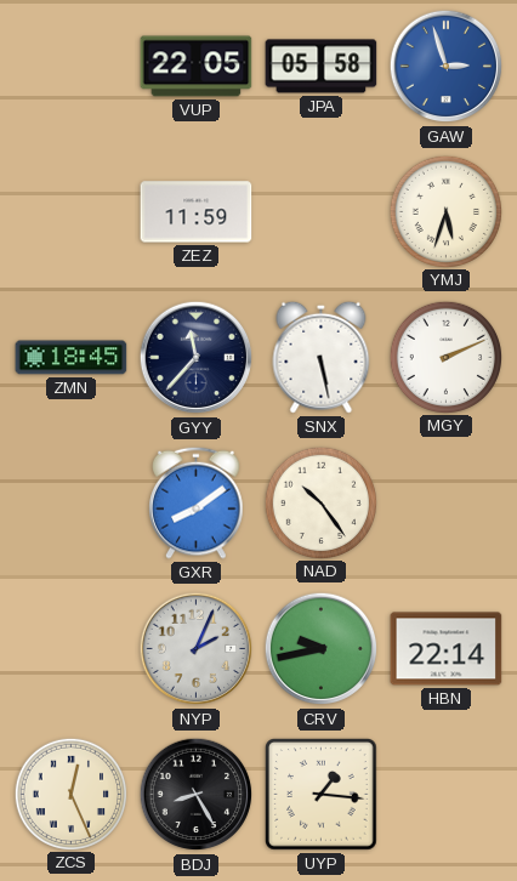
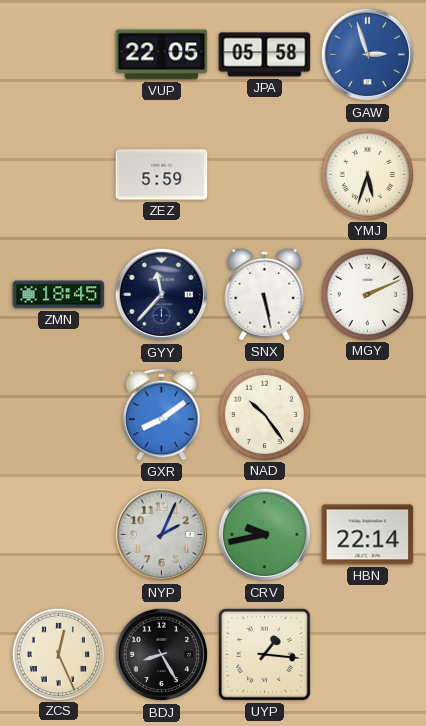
ZEZ: 11:59 -> 5:59
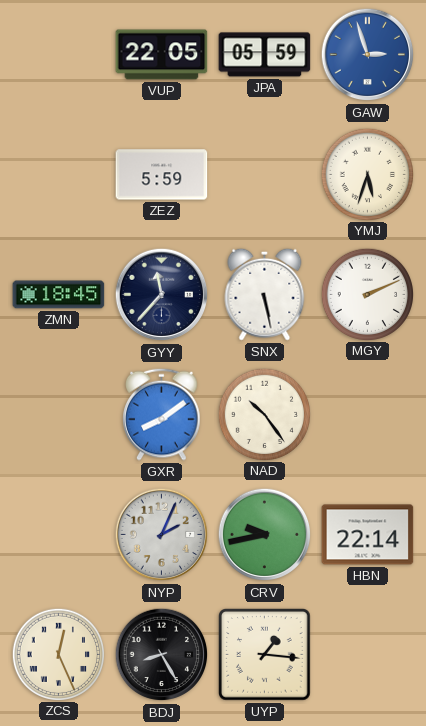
JPA: 05:58 -> 05:59
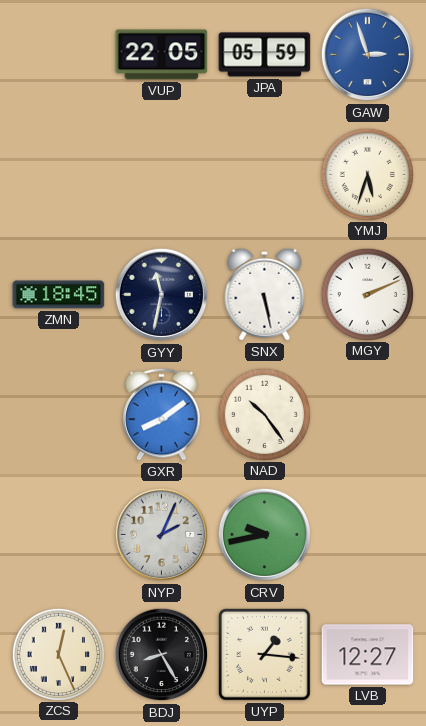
ZEZ: 5:59 -> none
GYY: 11:37 -> 11:32
HBN: 22:14 -> none
LVB: none -> 12:27
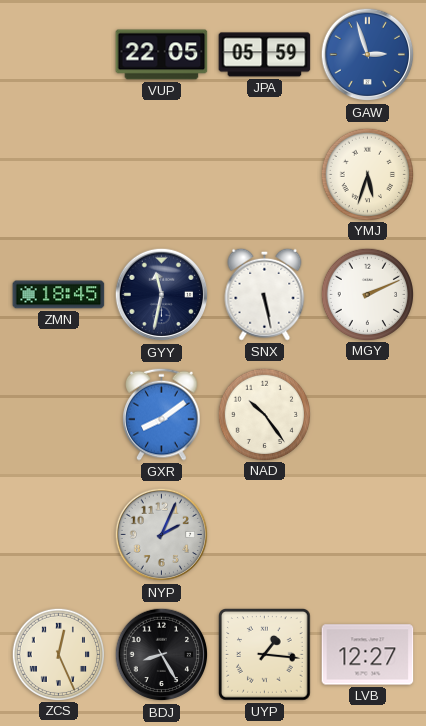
CRV: 9:43 -> none
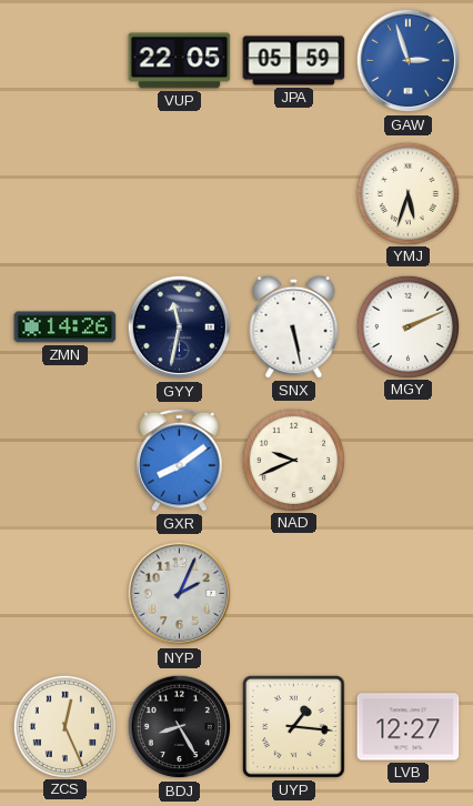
ZMN: 18:45 -> 14:26
NAD: 10:24 -> 9:41
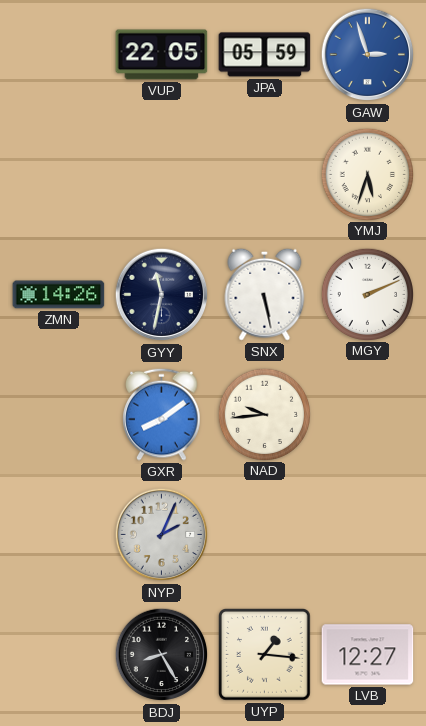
NAD: 9:41 -> 9:44
ZCS: 12:26 -> none
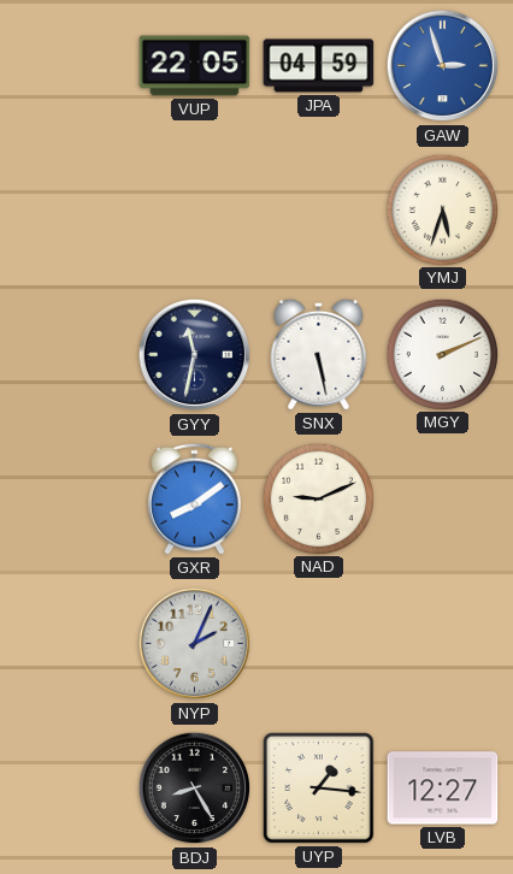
JPA: 05:59 -> 04:59
ZMN: 14:26 -> none
NAD: 9:44 -> 9:11
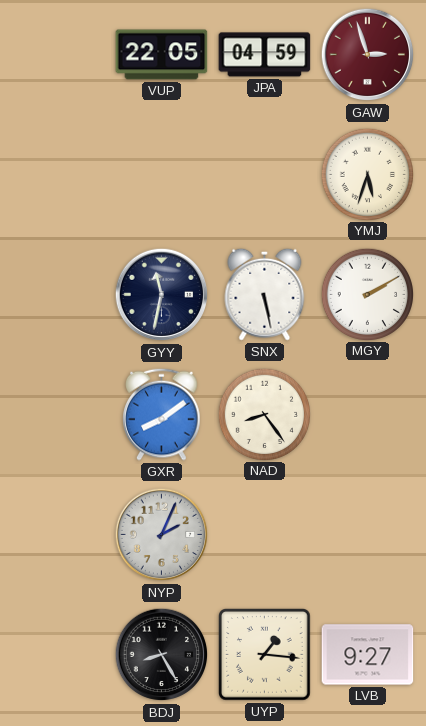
GAW dial: blue -> burgundy
MGY: 2:11 -> 2:10
NAD: 9:11 -> 8:24
LVB: 12:27 -> 9:27
